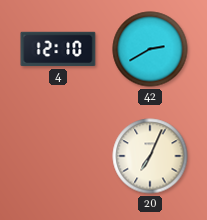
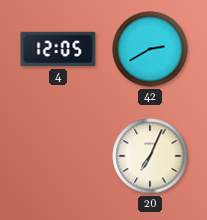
4: 12:10 -> 12:05
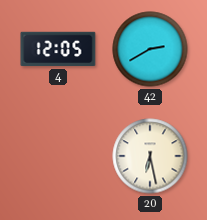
20: 7:04 -> 6:28
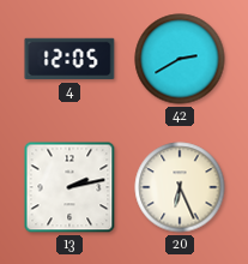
13: none -> 2:13
20: 6:28 -> 6:26
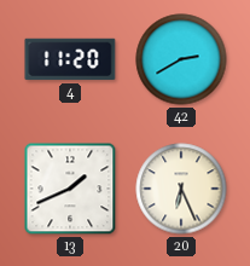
4: 12:05 -> 11:20
13: 2:13 -> 1:41
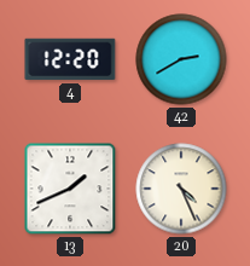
4: 11:20 -> 12:20
20: 6:26 -> 4:26
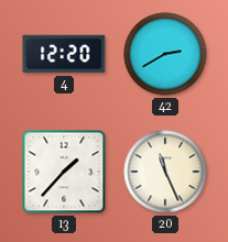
13: 1:41 -> 1:37
20: 4:26 -> 11:26
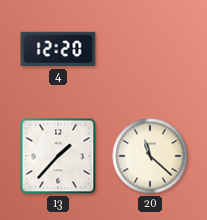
42: 2:40 -> none
20: 11:26 -> 11:22
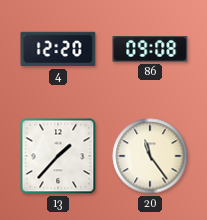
86: none -> 09:08
20: 11:22 -> 11:24
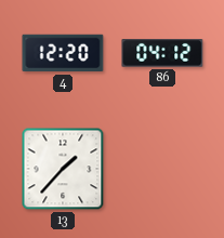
86: 09:08 -> 04:12
20: 11:24 -> none
